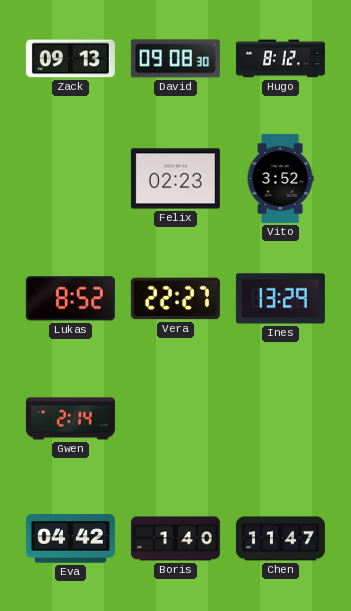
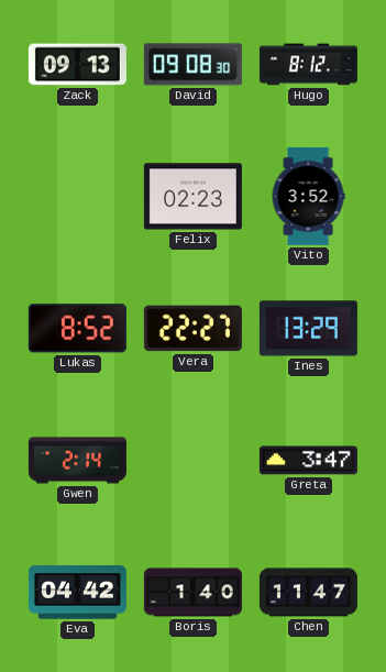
Greta: none -> 3:47
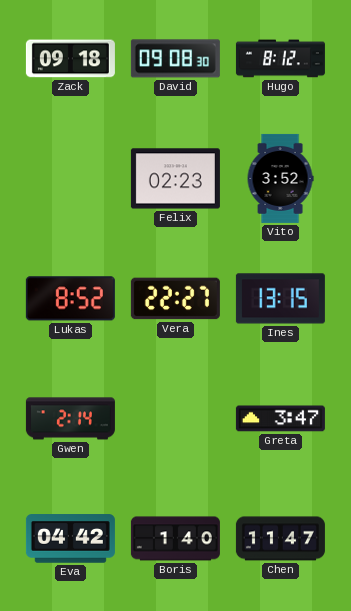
Zack: 09:13 -> 09:18
Ines: 13:29 -> 13:15
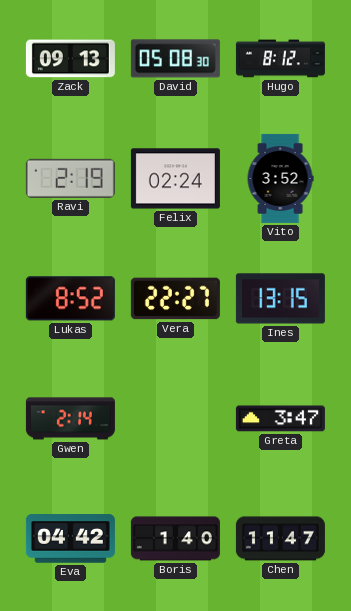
Zack: 09:18 -> 09:13
David: 09:08 -> 05:08
Ravi: none -> 2:19
Felix: 02:23 -> 02:24
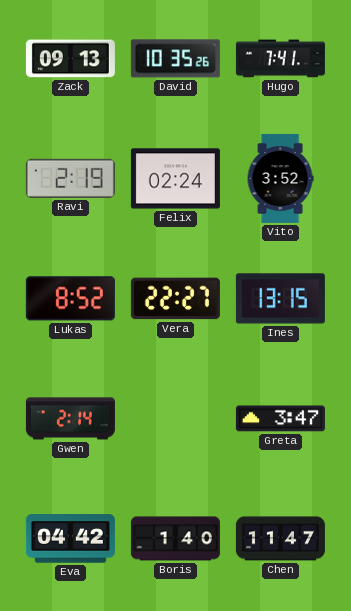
David: 05:08 -> 10:35
Hugo: 8:12 -> 7:41
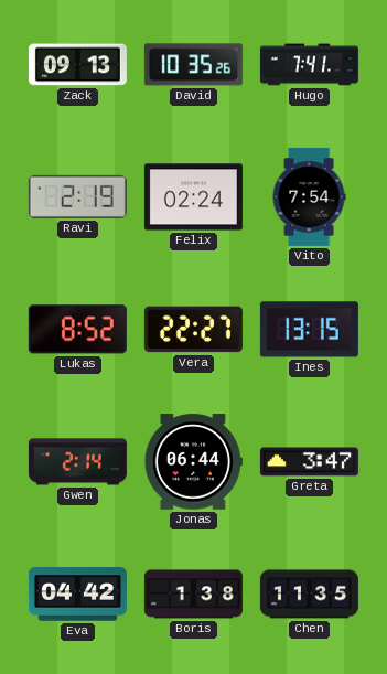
Vito: 3:52 -> 7:54
Jonas: none -> 06:44
Boris: 1:40 -> 1:38
Chen: 11:47 -> 11:35
